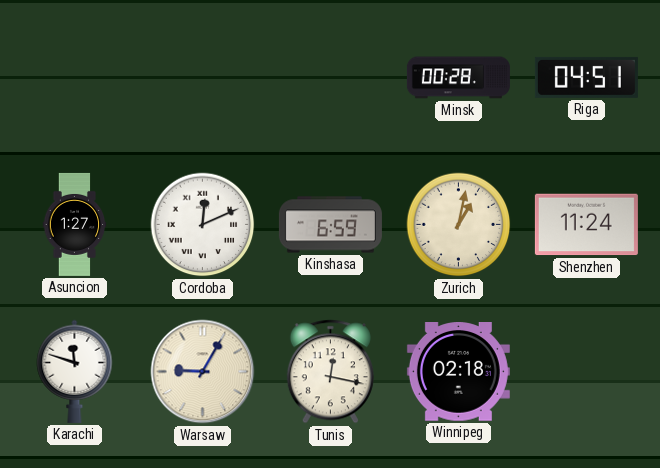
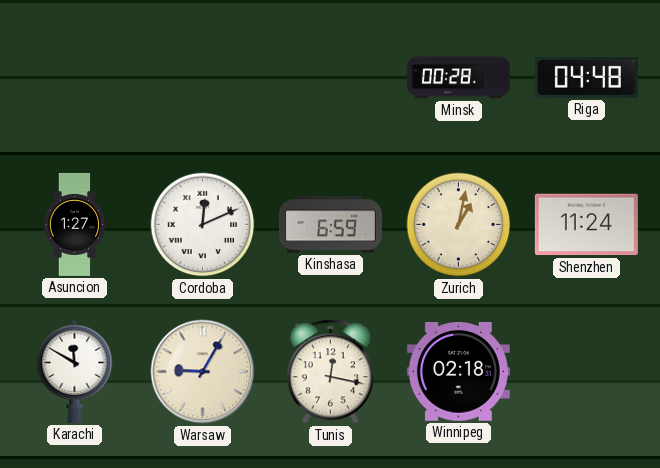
Riga: 04:51 -> 04:48
Karachi: 11:48 -> 11:50
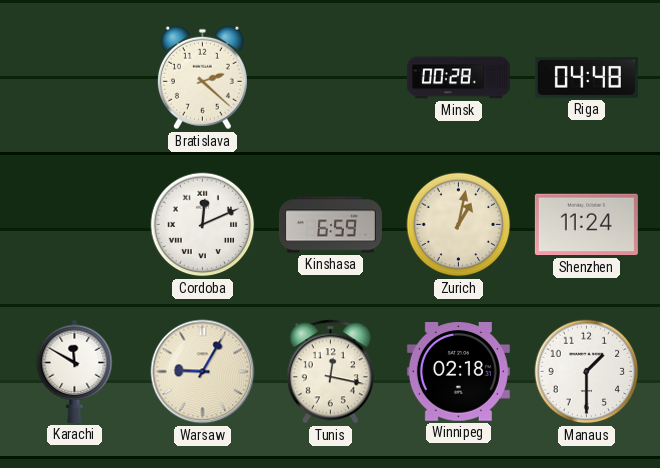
Bratislava: none -> 2:22
Asuncion: 1:27 -> none
Manaus: none -> 1:30
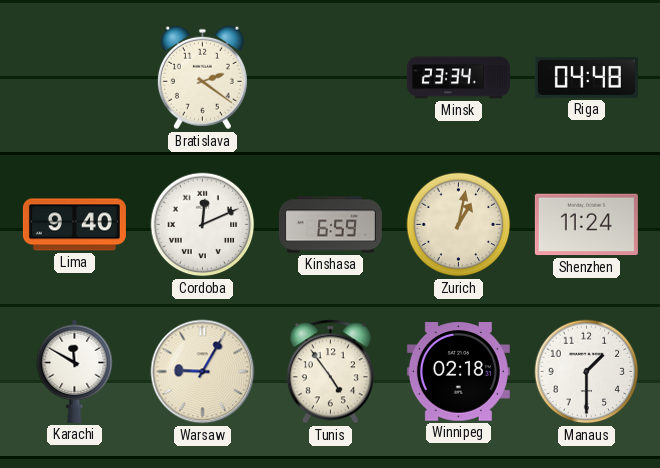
Bratislava: 2:22 -> 2:21
Minsk: 00:28 -> 23:34
Lima: none -> 9:40
Tunis: 12:17 -> 4:54
